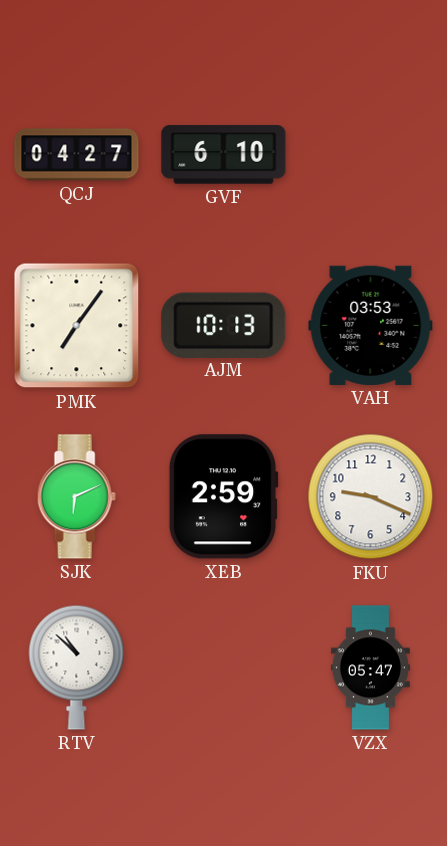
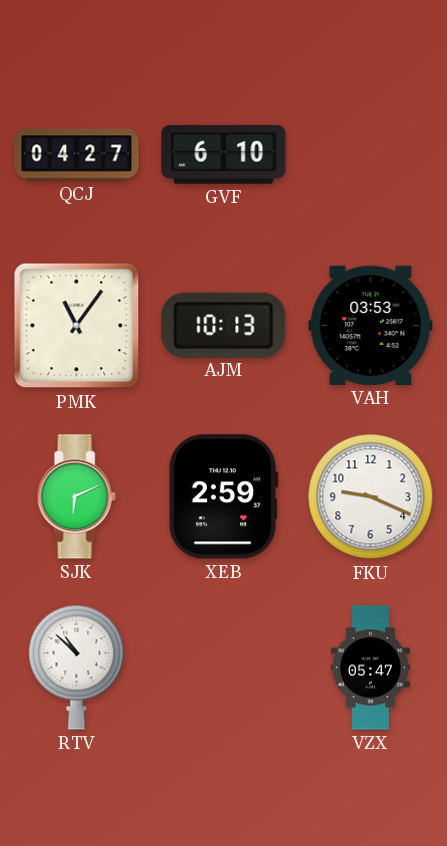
PMK: 7:06 -> 11:06
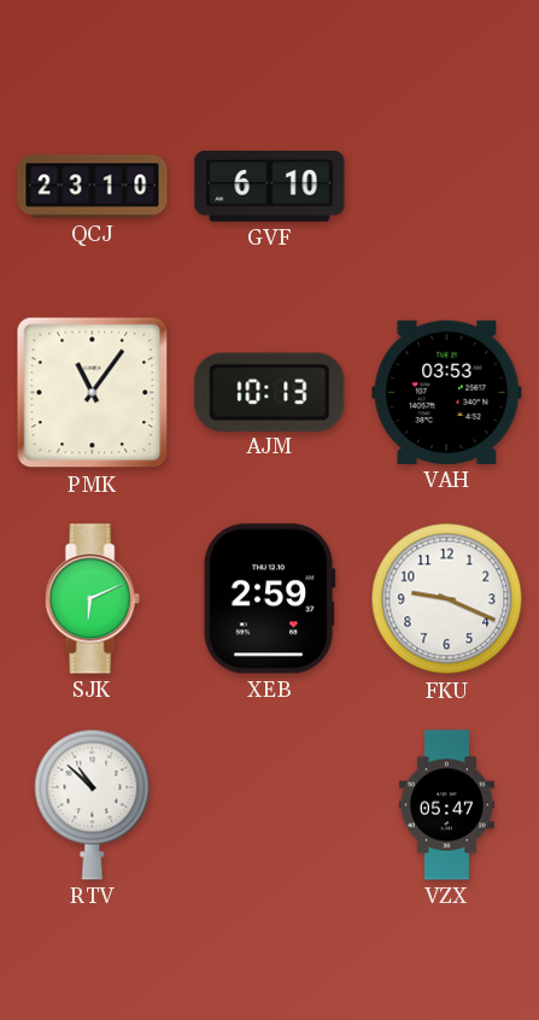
QCJ: 04:27 -> 23:10
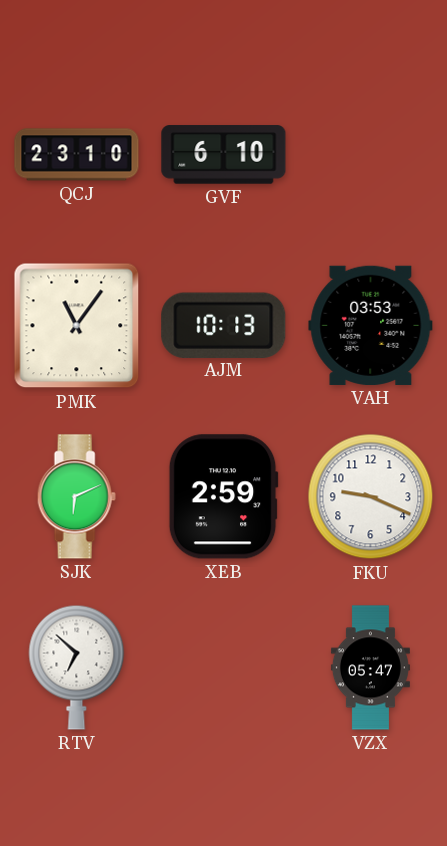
RTV: 10:52 -> 6:52
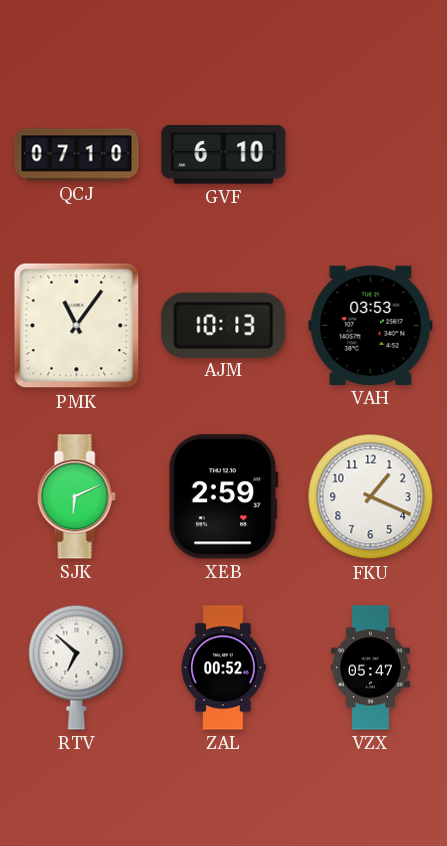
QCJ: 23:10 -> 07:10
FKU: 9:19 -> 1:19
ZAL: none -> 00:52
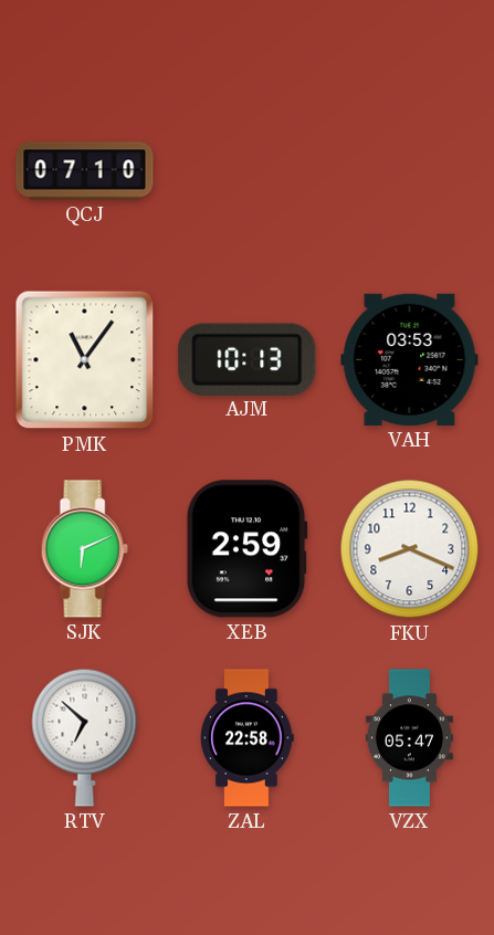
GVF: 6:10 -> none
FKU: 1:19 -> 8:19
ZAL: 00:52 -> 22:58
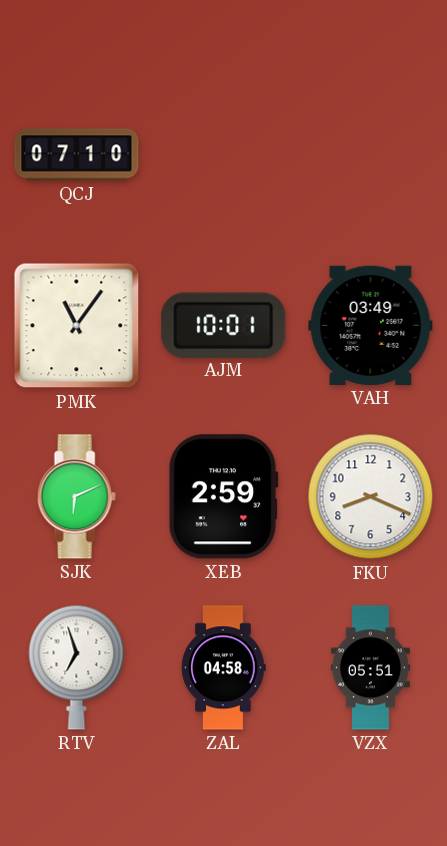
AJM: 10:13 -> 10:01
VAH: 03:53 -> 03:49
RTV: 6:52 -> 6:57
ZAL: 22:58 -> 04:58
VZX: 05:47 -> 05:51
